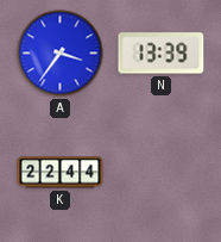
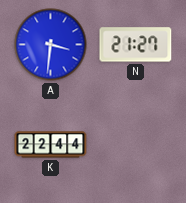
A: 3:36 -> 3:31
N: 13:39 -> 21:27
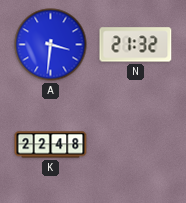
N: 21:27 -> 21:32
K: 22:44 -> 22:48
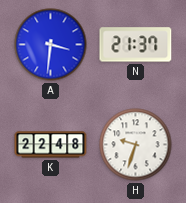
N: 21:32 -> 21:37
H: none -> 9:33
